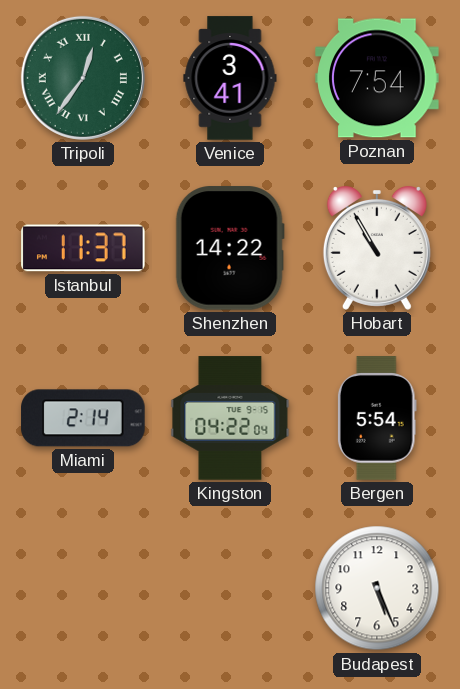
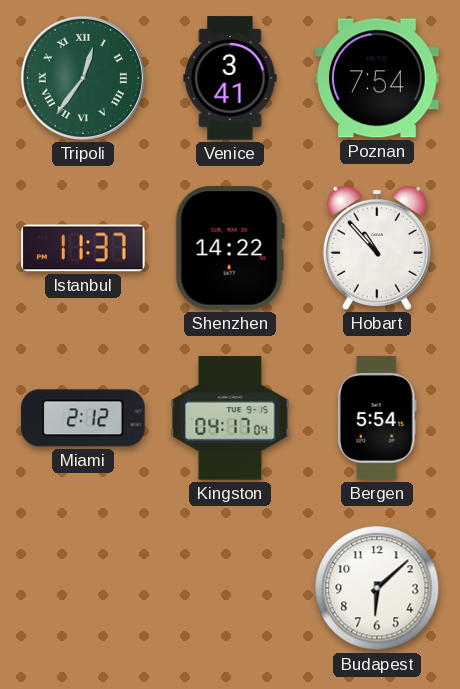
Hobart: 10:55 -> 10:53
Miami: 2:14 -> 2:12
Kingston: 04:22 -> 04:17
Budapest: 5:26 -> 6:08
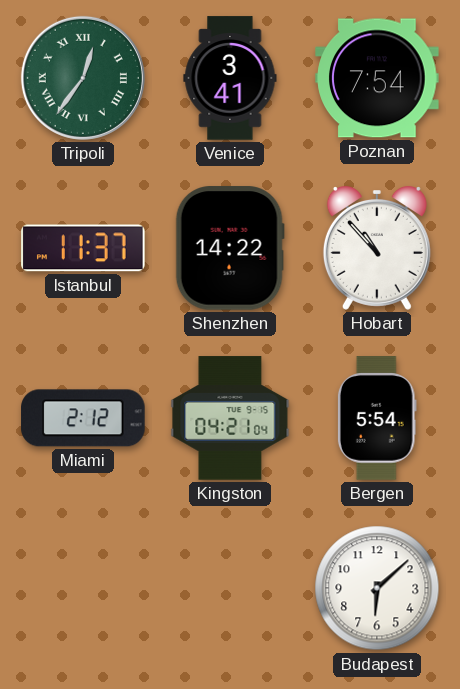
Kingston: 04:17 -> 04:21
